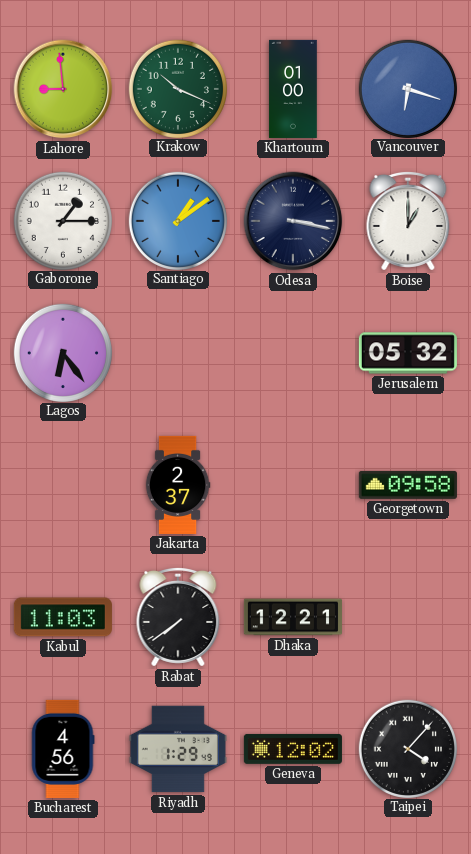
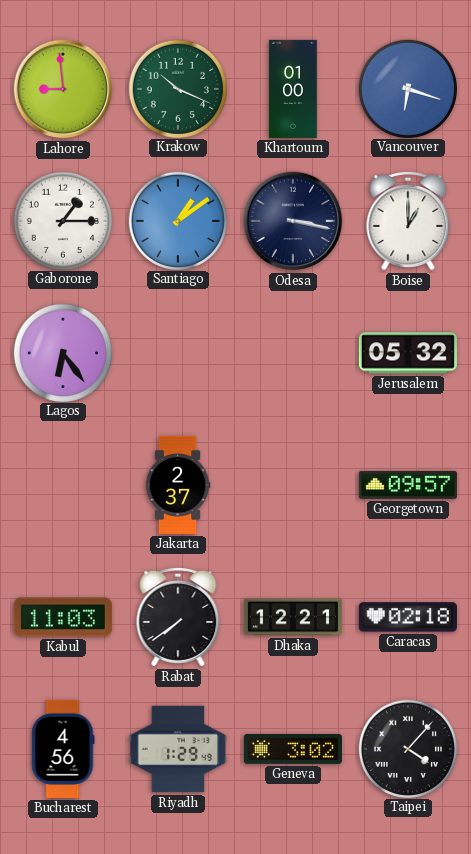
Georgetown: 09:58 -> 09:57
Caracas: none -> 02:18
Geneva: 12:02 -> 3:02
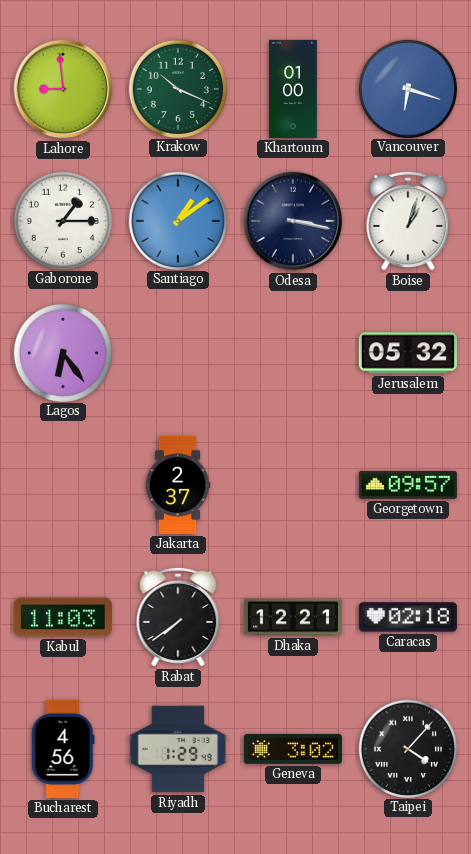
Boise: 1:00 -> 1:03
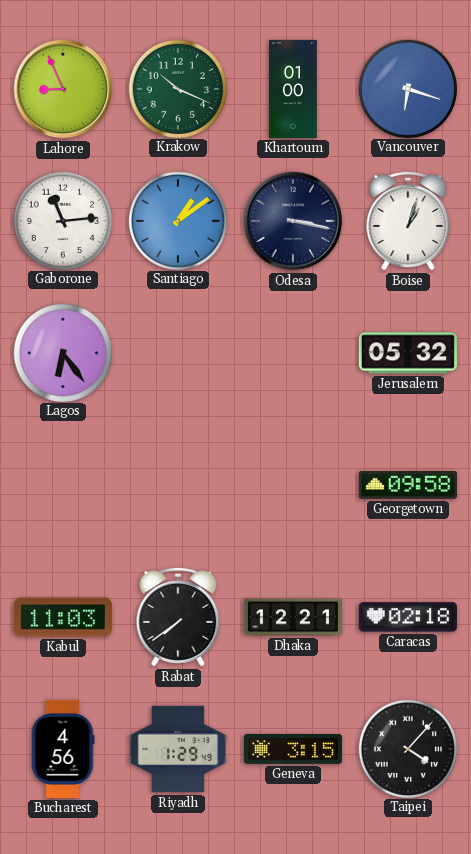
Lahore: 8:59 -> 8:56
Gaborone: 1:15 -> 11:14
Jakarta: 2:37 -> none
Georgetown: 09:57 -> 09:58
Geneva: 3:02 -> 3:15
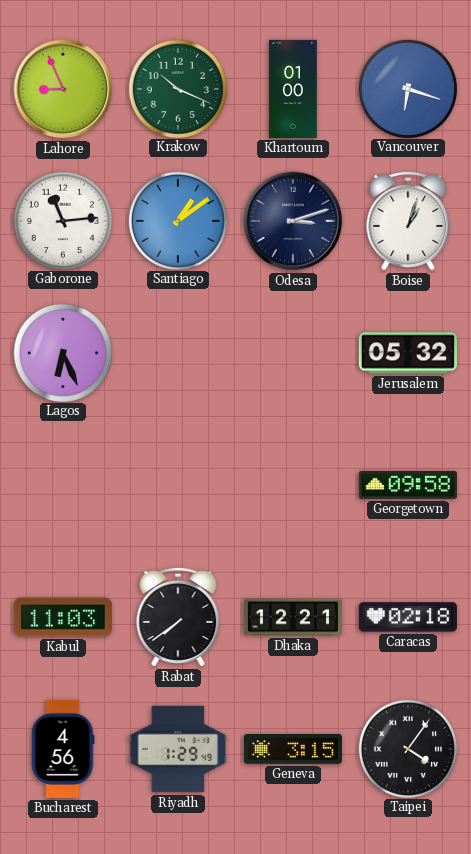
Odesa: 3:17 -> 3:12
Lagos: 6:24 -> 6:26
Taipei: 4:07 -> 4:06
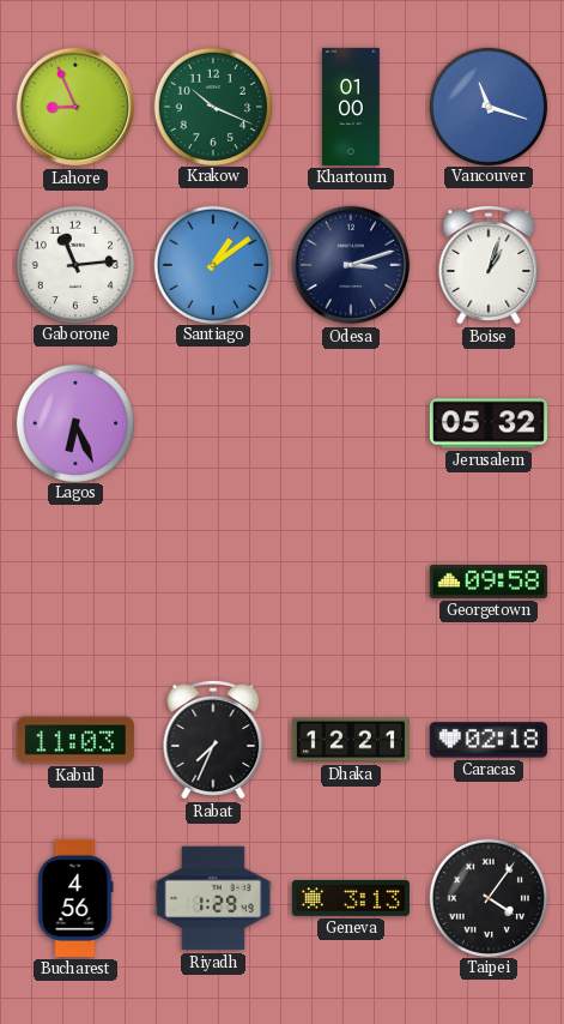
Vancouver: 6:18 -> 11:18
Rabat: 7:39 -> 7:34
Geneva: 3:15 -> 3:13
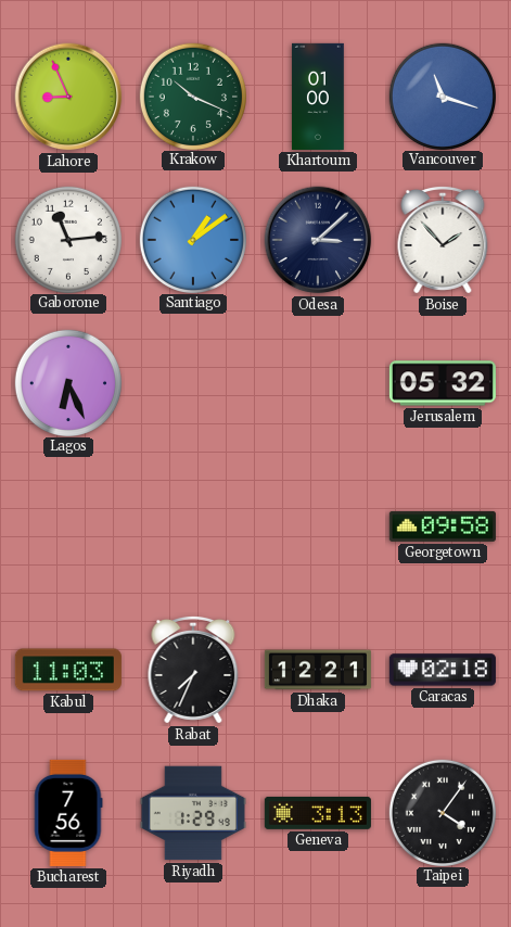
Odesa: 3:12 -> 3:08
Boise: 1:03 -> 1:53
Bucharest: 4:56 -> 7:56
